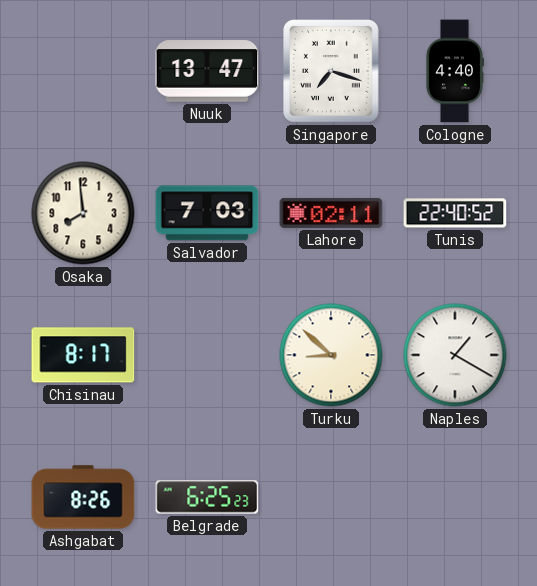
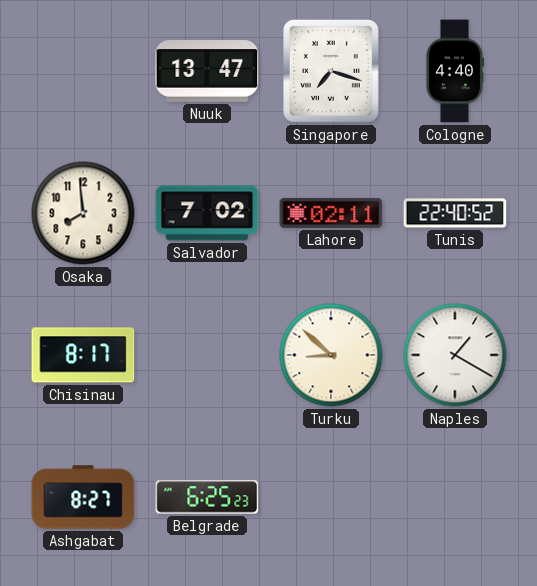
Salvador: 7:03 -> 7:02
Ashgabat: 8:26 -> 8:27
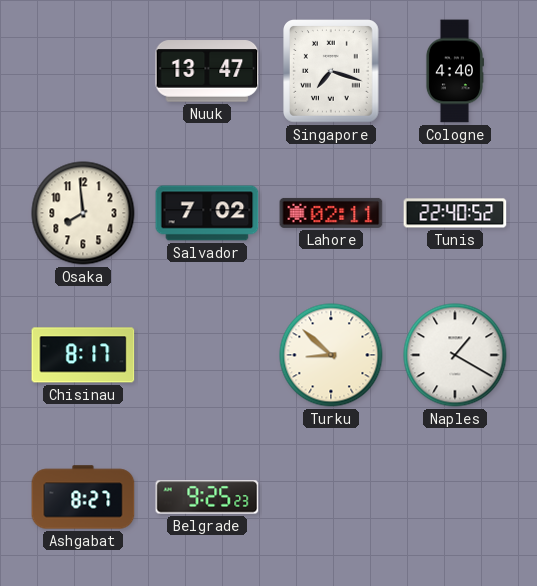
Belgrade: 6:25 -> 9:25
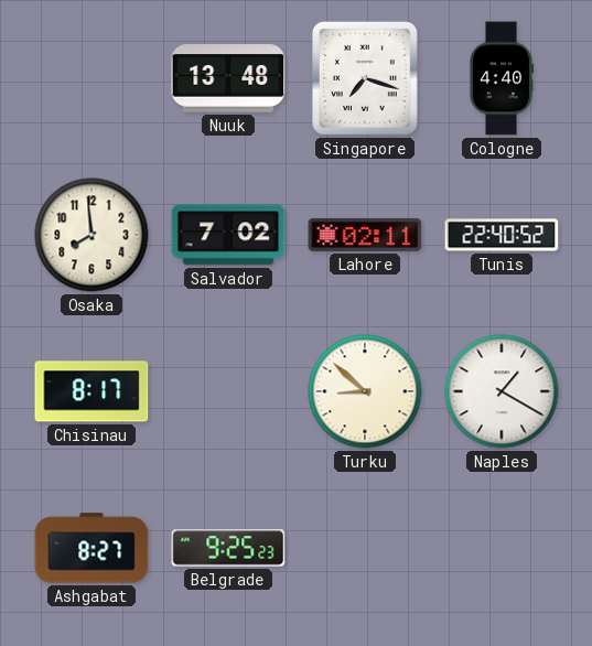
Nuuk: 13:47 -> 13:48
